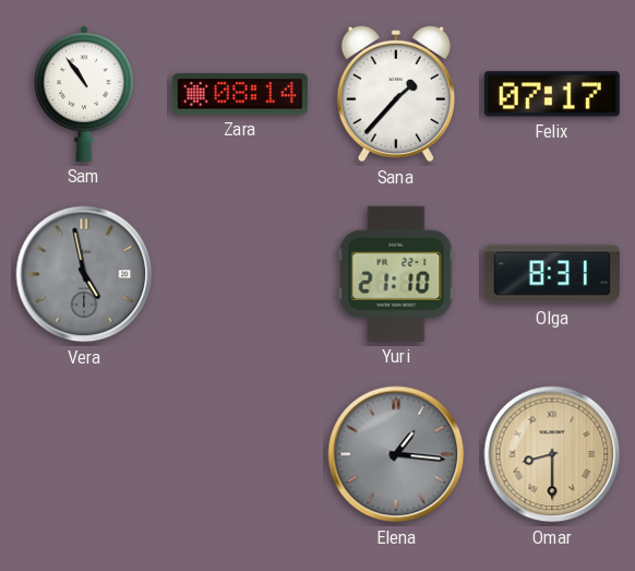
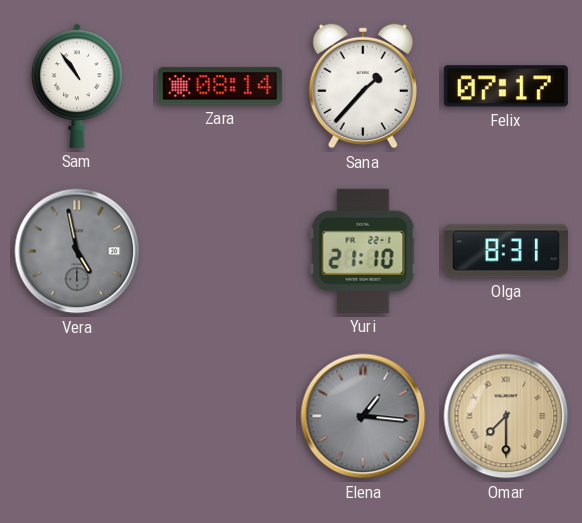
Omar: 8:30 -> 7:30
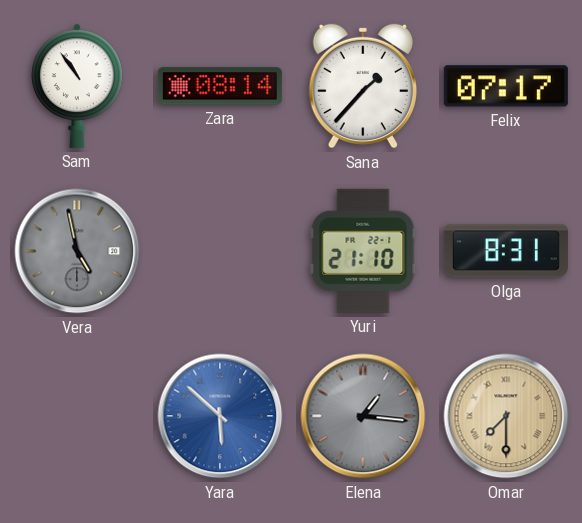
Yara: none -> 5:52
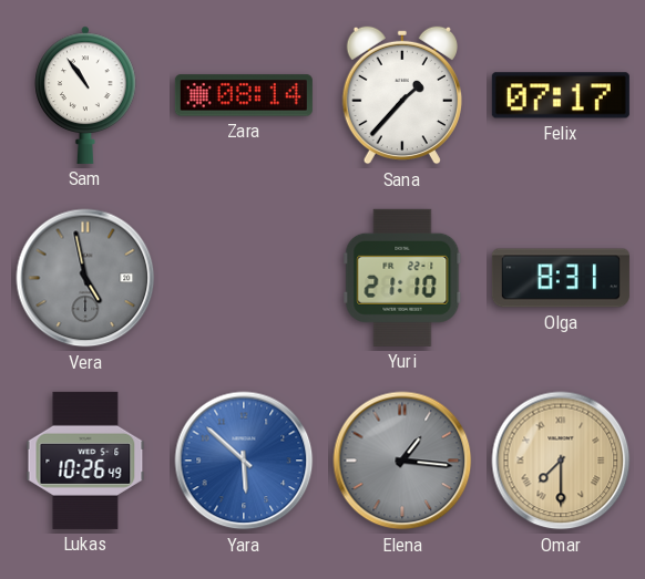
Lukas: none -> 10:26
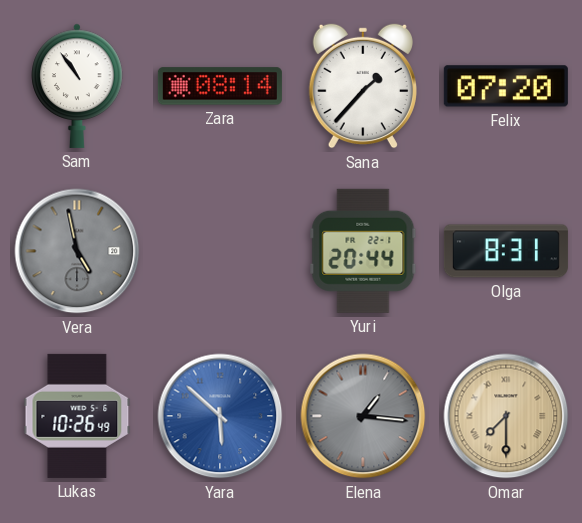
Felix: 07:17 -> 07:20
Yuri: 21:10 -> 20:44
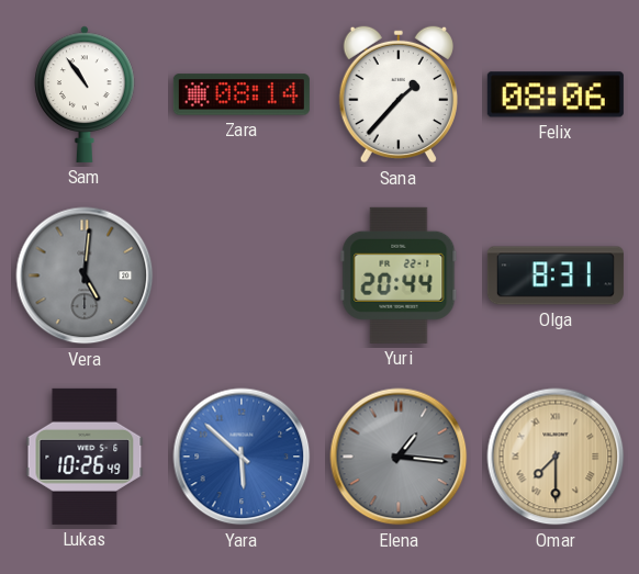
Felix: 07:20 -> 08:06
Vera: 4:58 -> 5:01
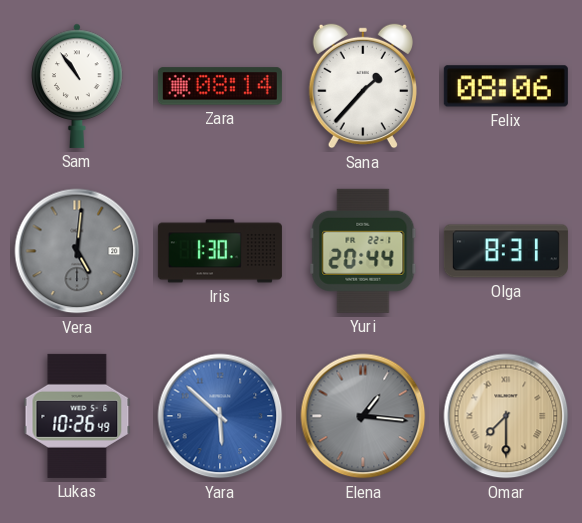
Iris: none -> 1:30
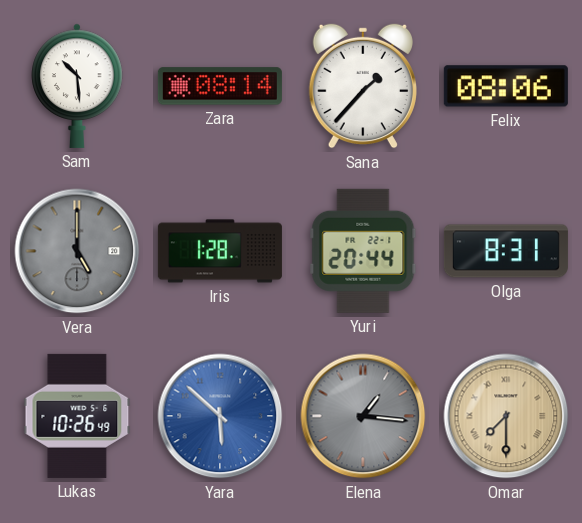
Sam: 10:54 -> 10:29
Vera: 5:01 -> 5:00
Iris: 1:30 -> 1:28
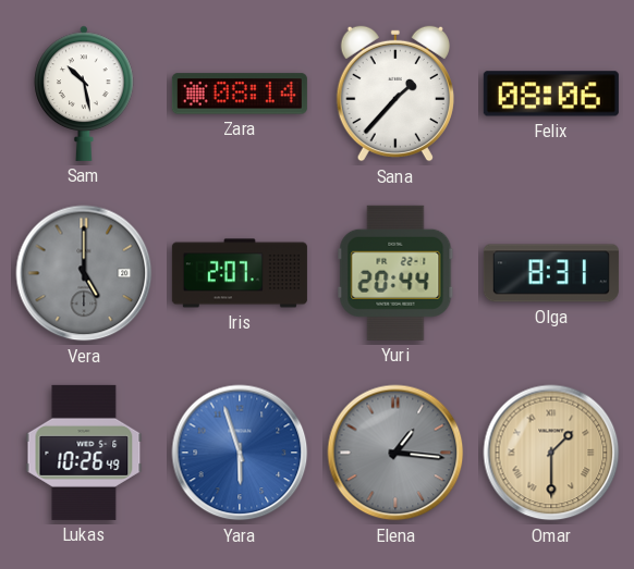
Sam: 10:29 -> 10:28
Iris: 1:28 -> 2:07
Yara: 5:52 -> 5:57
Omar: 7:30 -> 1:30
